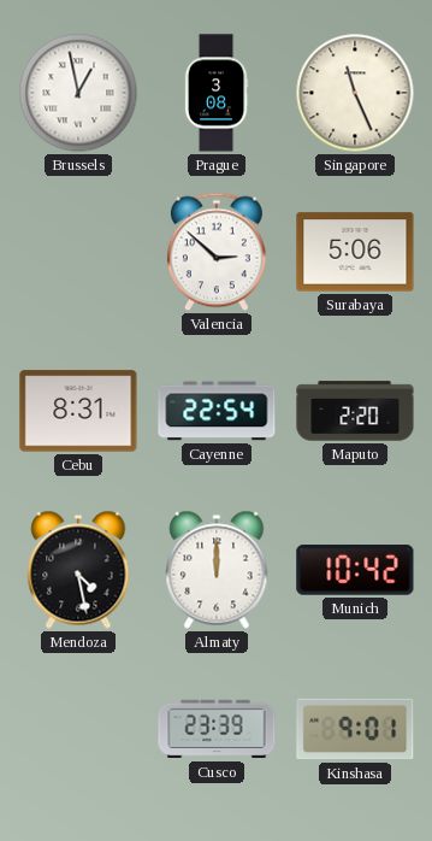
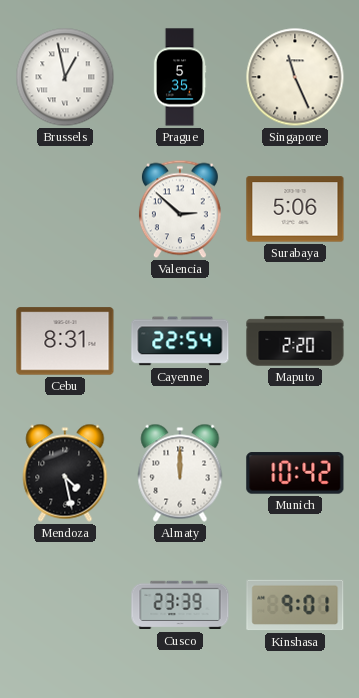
Prague: 3:08 -> 5:35
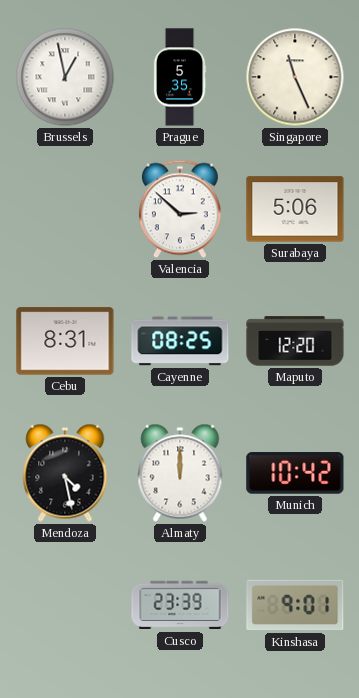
Cayenne: 22:54 -> 08:25
Maputo: 2:20 -> 12:20
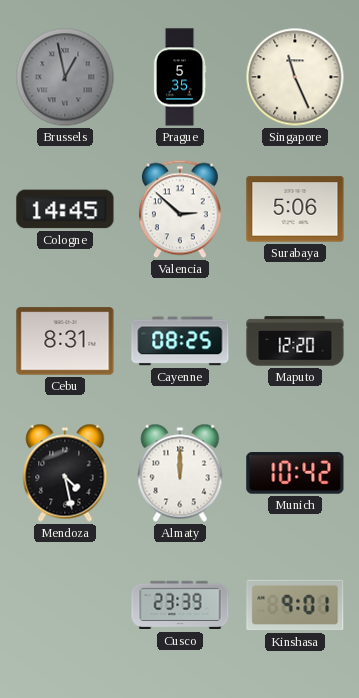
Brussels dial: white -> grey
Cologne: none -> 14:45
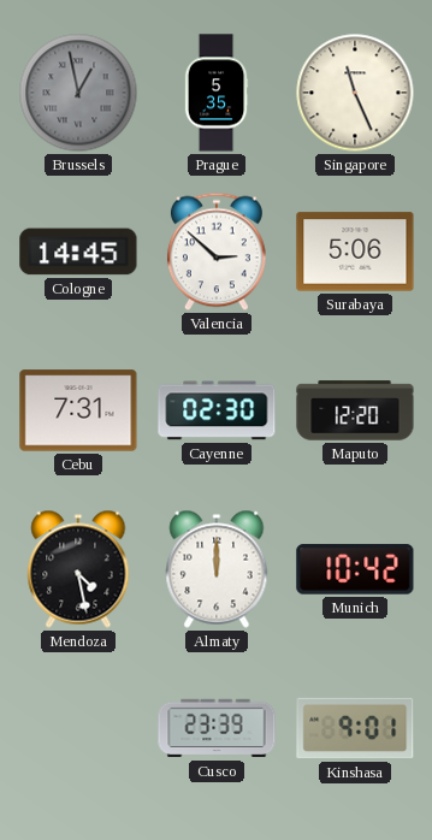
Cebu: 8:31 -> 7:31
Cayenne: 08:25 -> 02:30
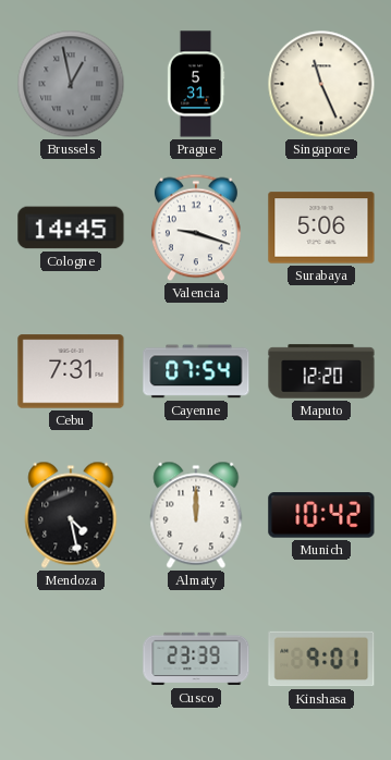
Prague: 5:35 -> 5:31
Valencia: 2:52 -> 9:18
Cayenne: 02:30 -> 07:54
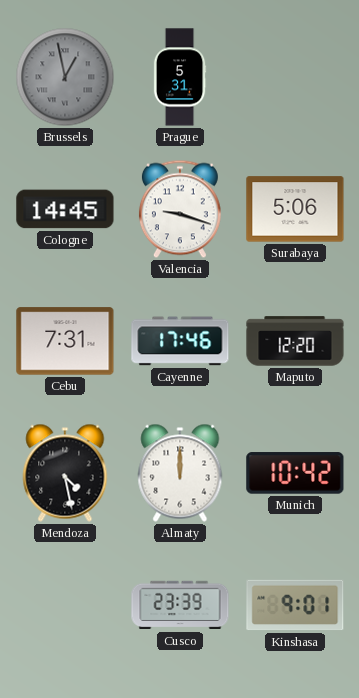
Singapore: 11:26 -> none
Cayenne: 07:54 -> 17:46
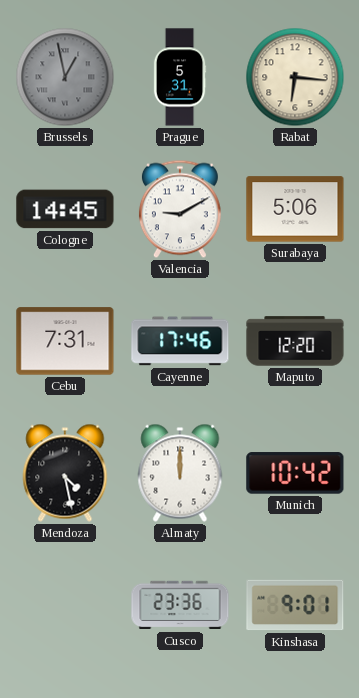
Rabat: none -> 6:16
Valencia: 9:18 -> 9:10
Cusco: 23:39 -> 23:36
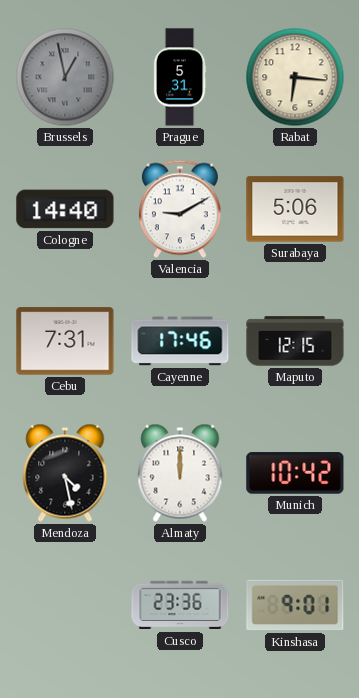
Cologne: 14:45 -> 14:40
Maputo: 12:20 -> 12:15
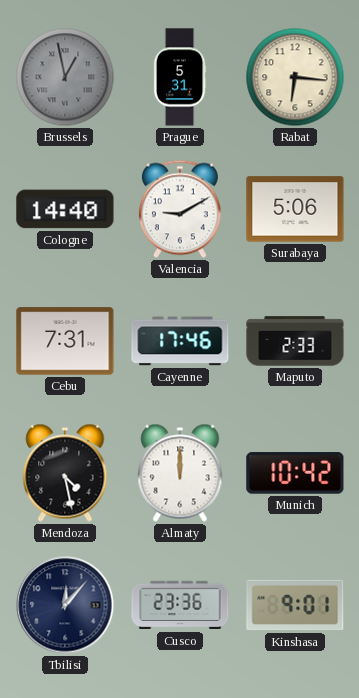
Maputo: 12:15 -> 2:33
Tbilisi: none -> 12:07
